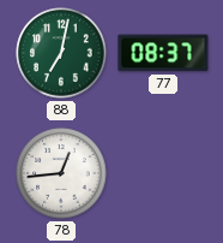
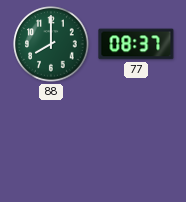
88: 7:02 -> 8:00
78: 12:44 -> none
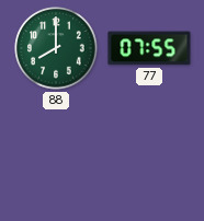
77: 08:37 -> 07:55
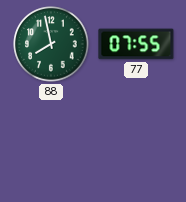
88: 8:00 -> 7:58
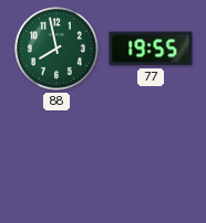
77: 07:55 -> 19:55
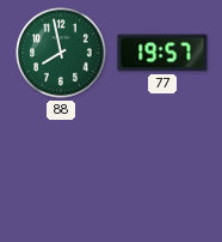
77: 19:55 -> 19:57
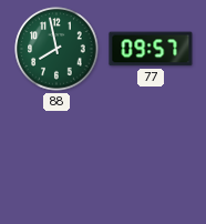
77: 19:57 -> 09:57
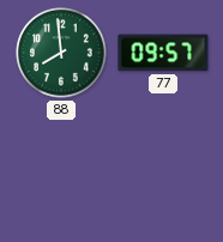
88: 7:58 -> 7:59
